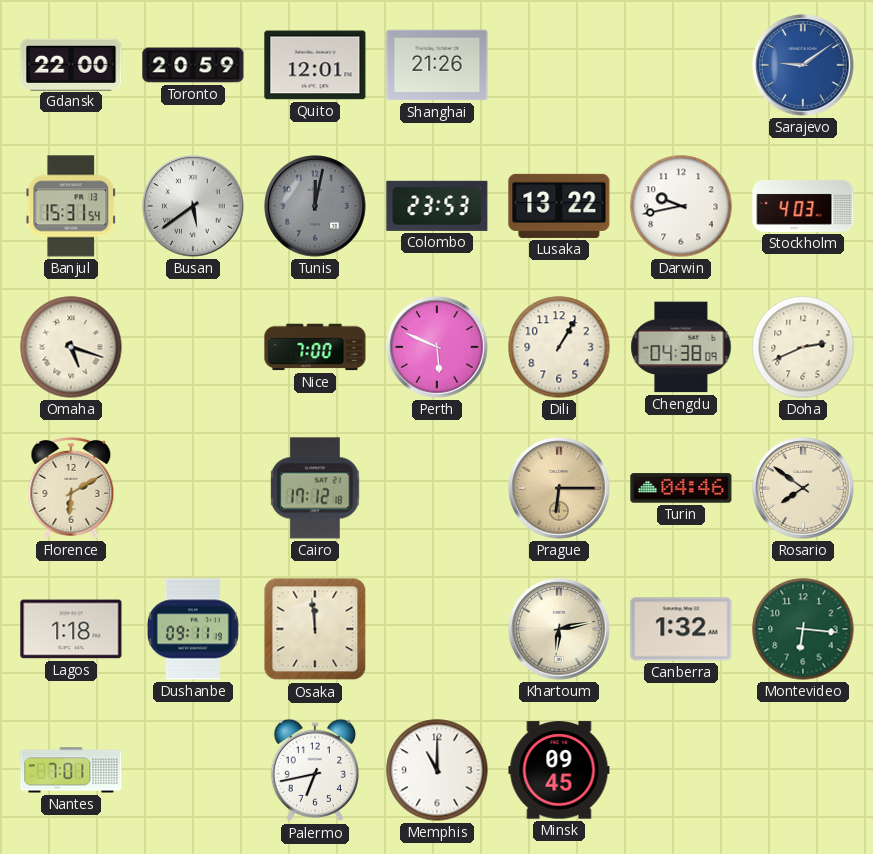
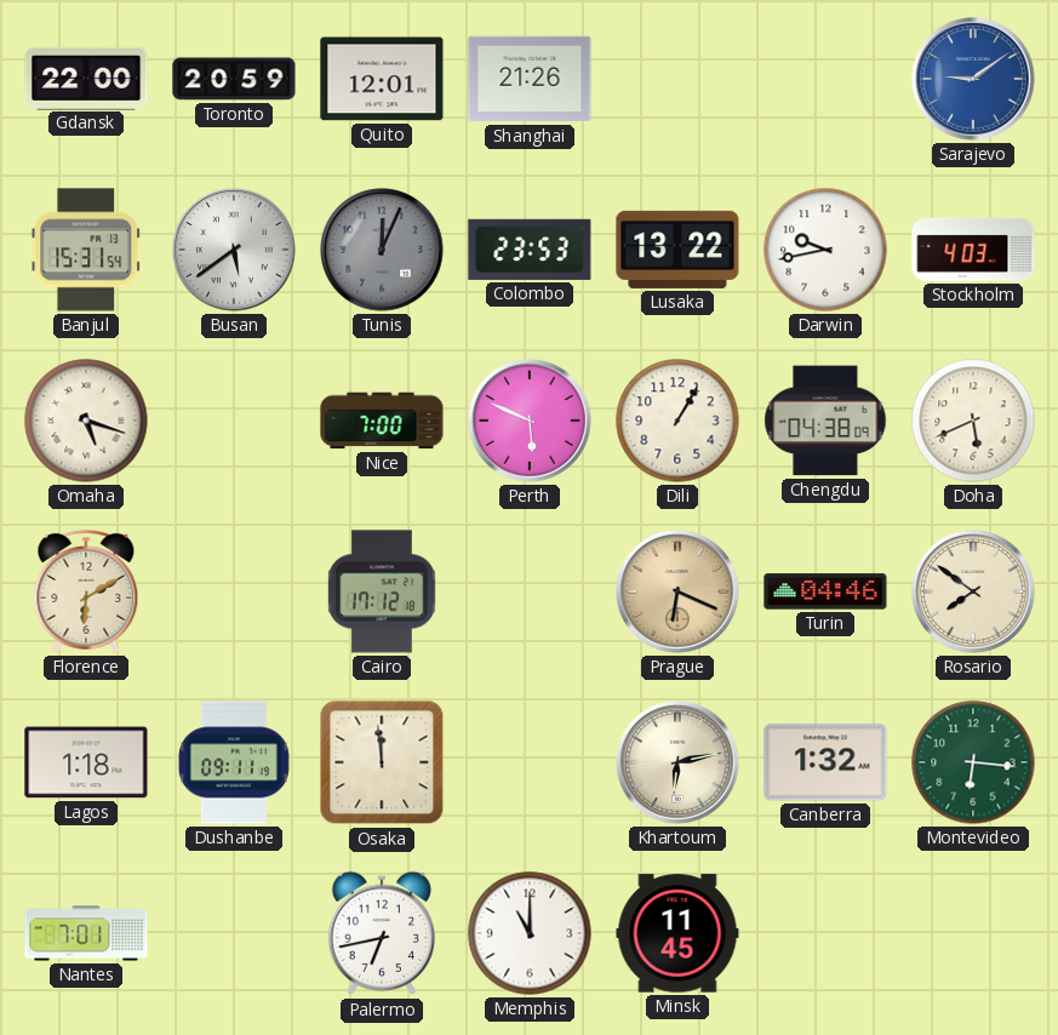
Tunis: 12:02 -> 12:04
Doha: 2:41 -> 5:41
Prague: 6:15 -> 6:19
Minsk: 09:45 -> 11:45
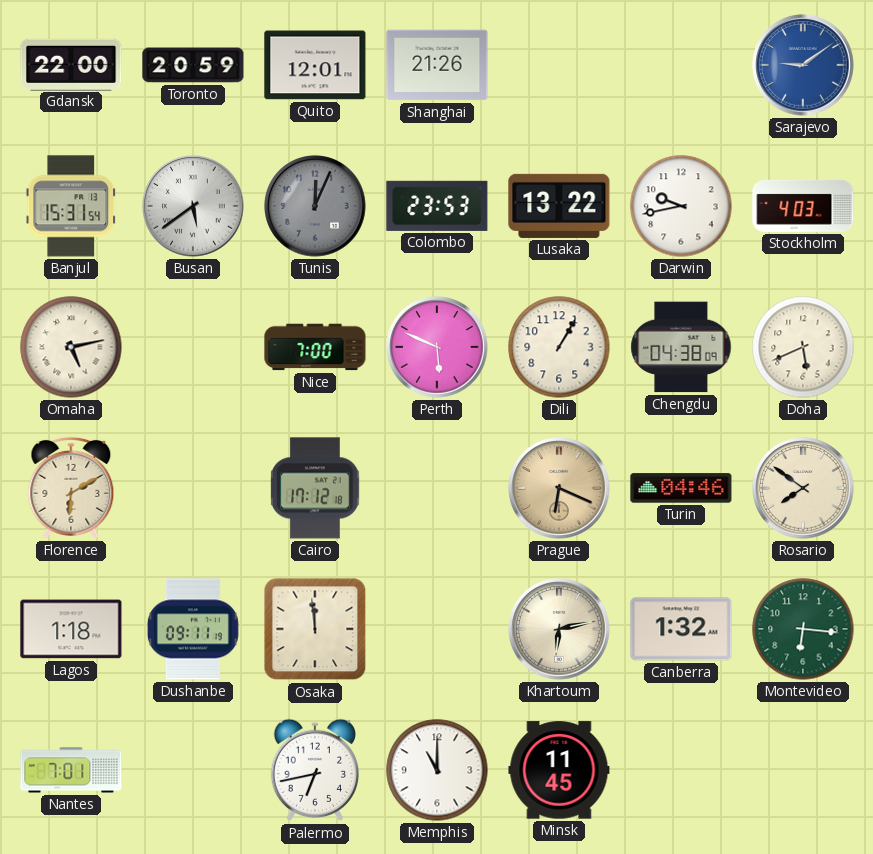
Omaha: 5:18 -> 5:13
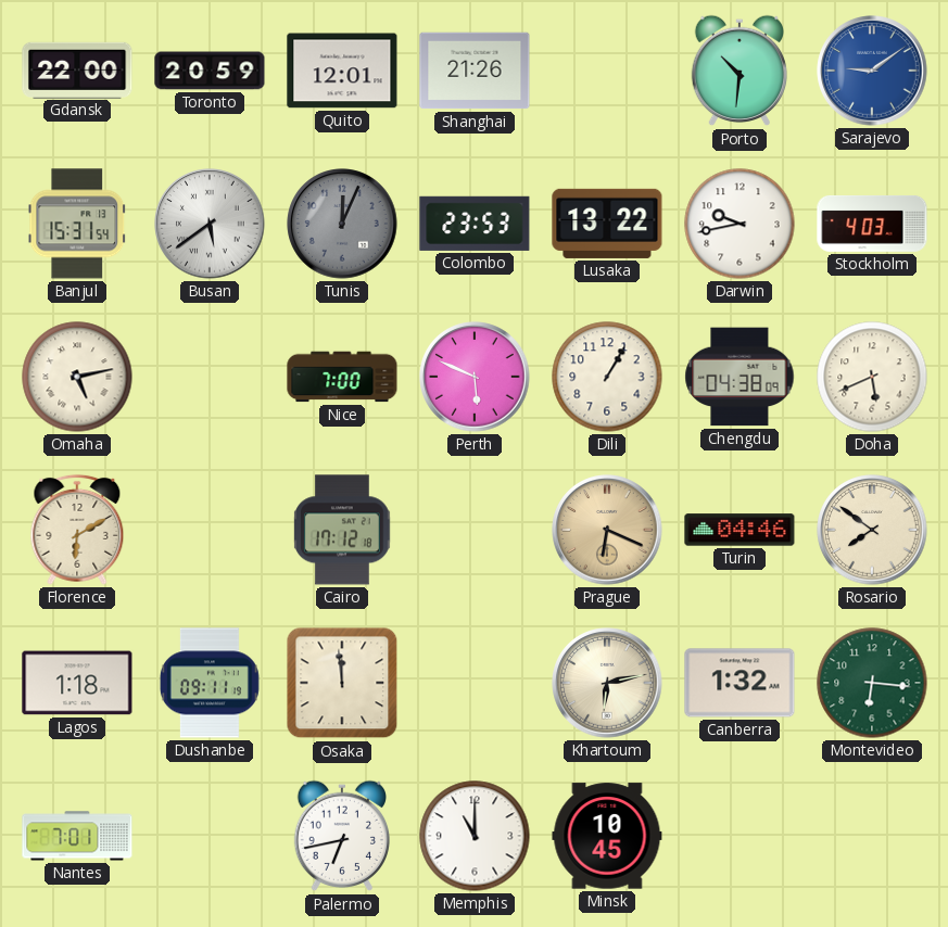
Porto: none -> 10:31
Minsk: 11:45 -> 10:45
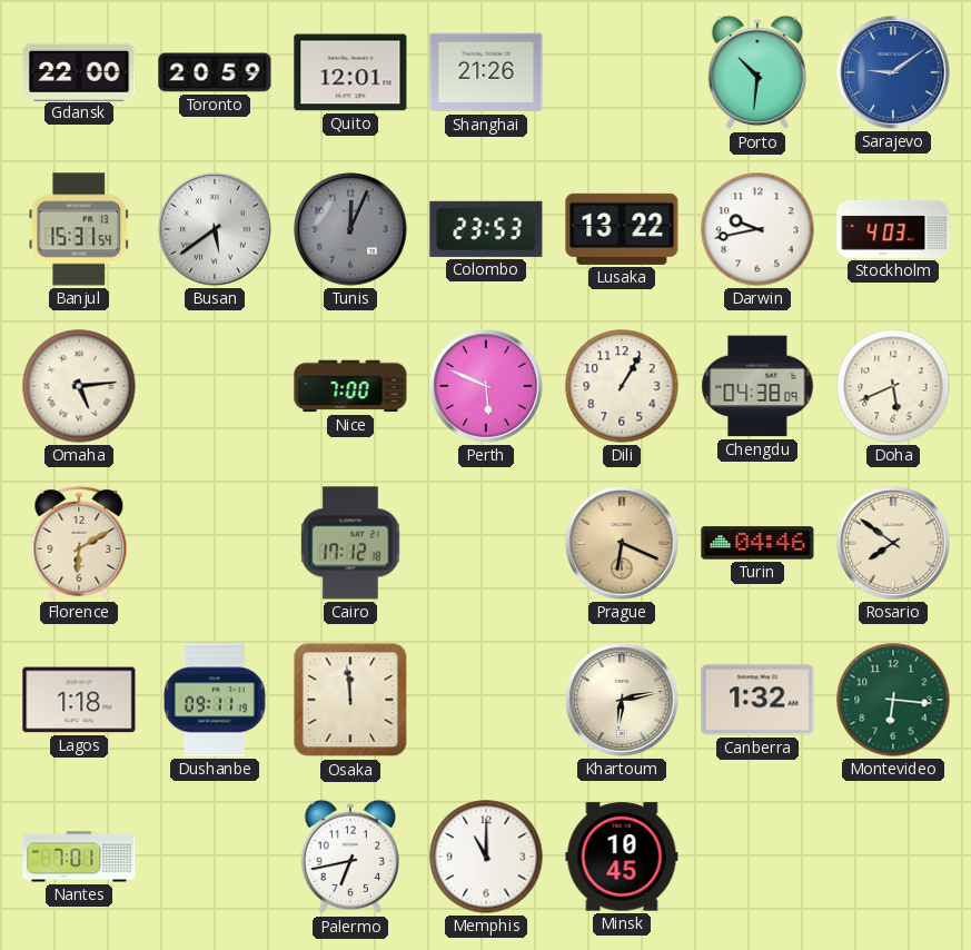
Omaha: 5:13 -> 5:14
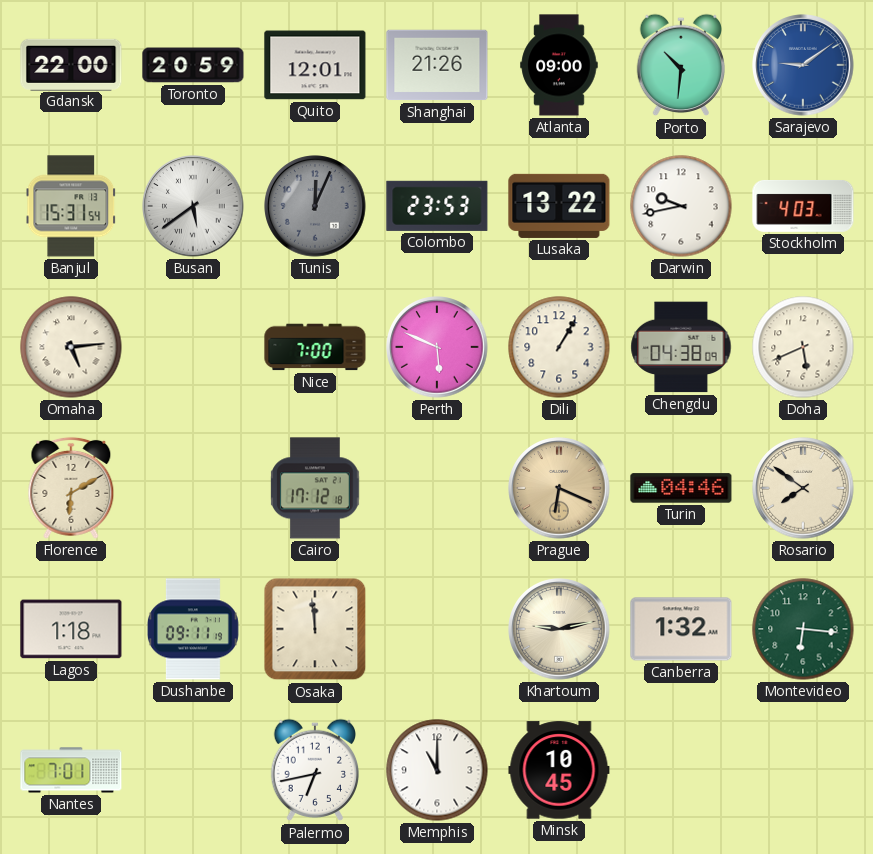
Atlanta: none -> 09:00
Khartoum: 6:13 -> 9:13
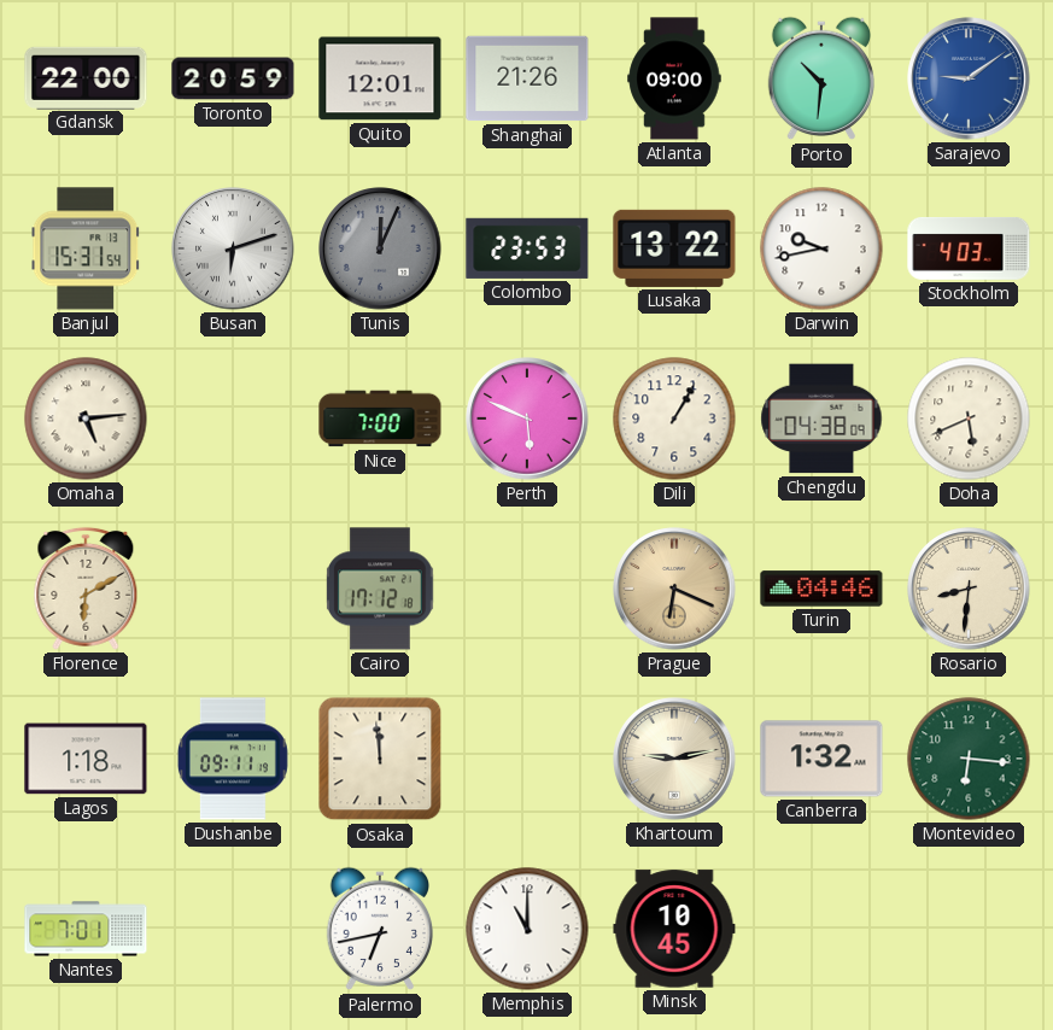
Busan: 5:39 -> 6:12
Rosario: 7:51 -> 8:31
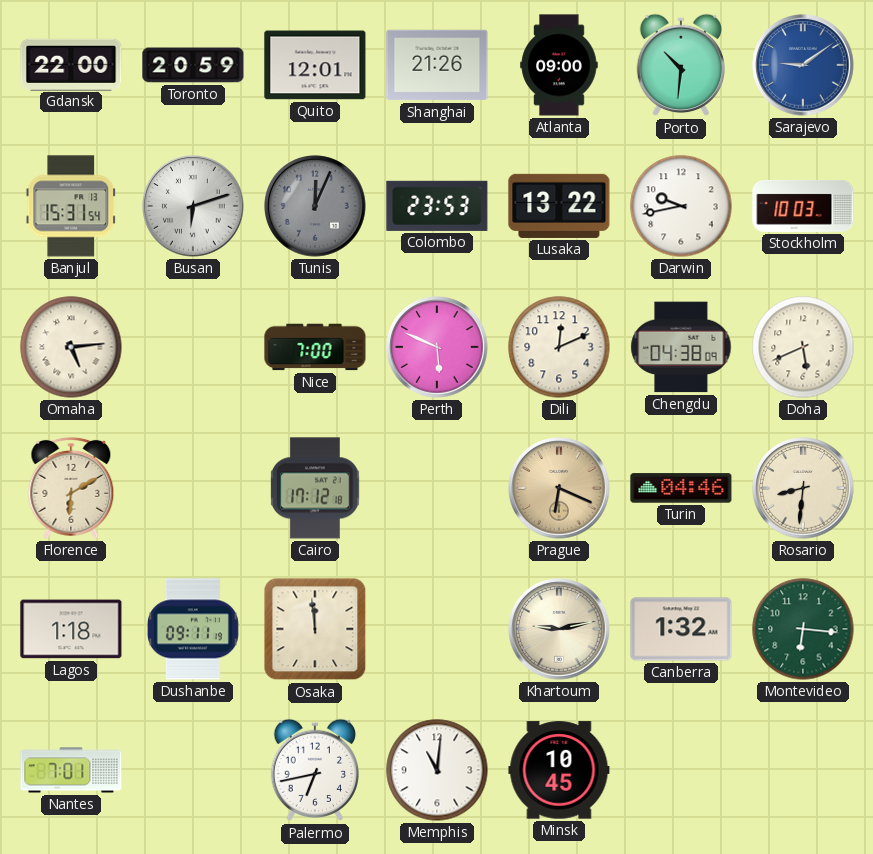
Stockholm: 4:03 -> 10:03
Dili: 1:05 -> 12:11
Memphis: 11:00 -> 11:01
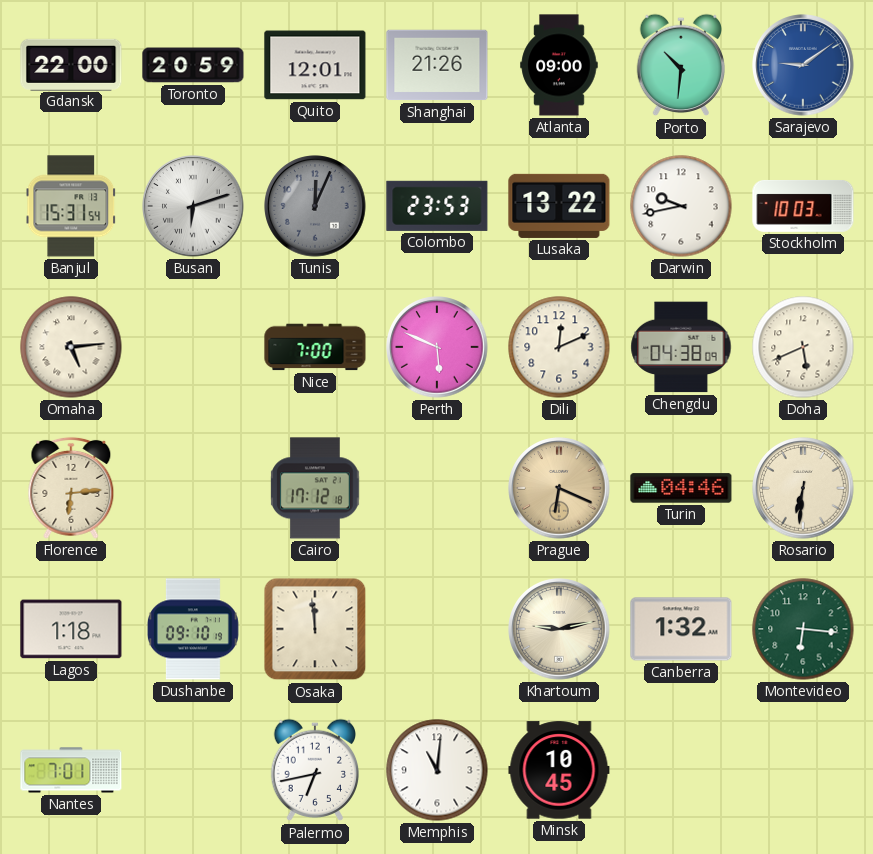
Florence: 6:10 -> 6:14
Rosario: 8:31 -> 6:31
Dushanbe: 09:11 -> 09:10
